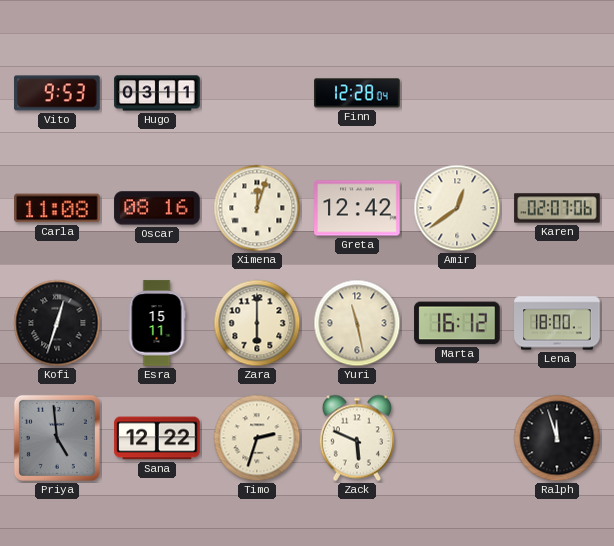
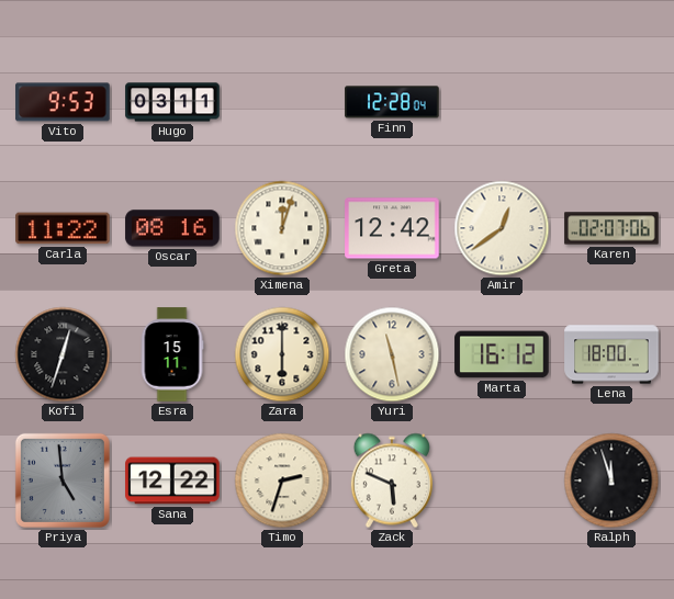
Carla: 11:08 -> 11:22
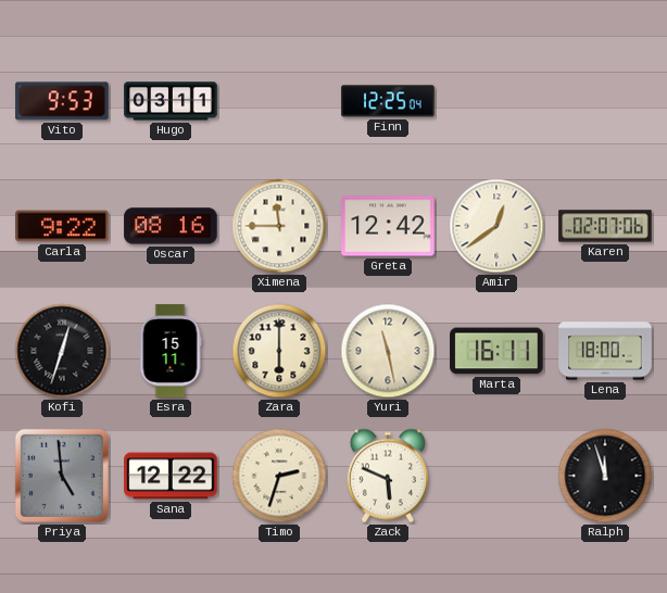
Finn: 12:28 -> 12:25
Carla: 11:22 -> 9:22
Ximena: 12:03 -> 11:45
Marta: 16:12 -> 16:11
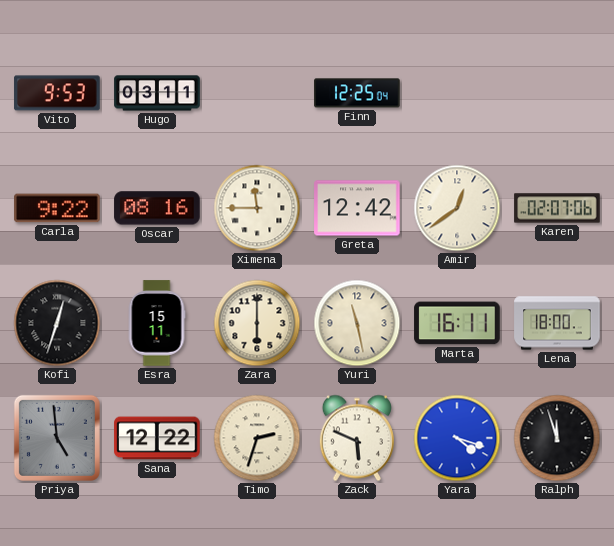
Yara: none -> 4:18
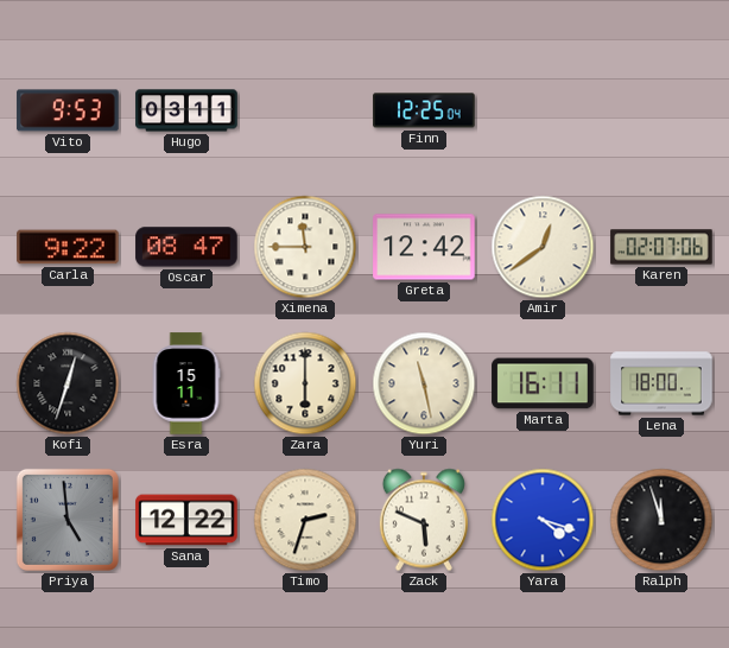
Oscar: 08:16 -> 08:47
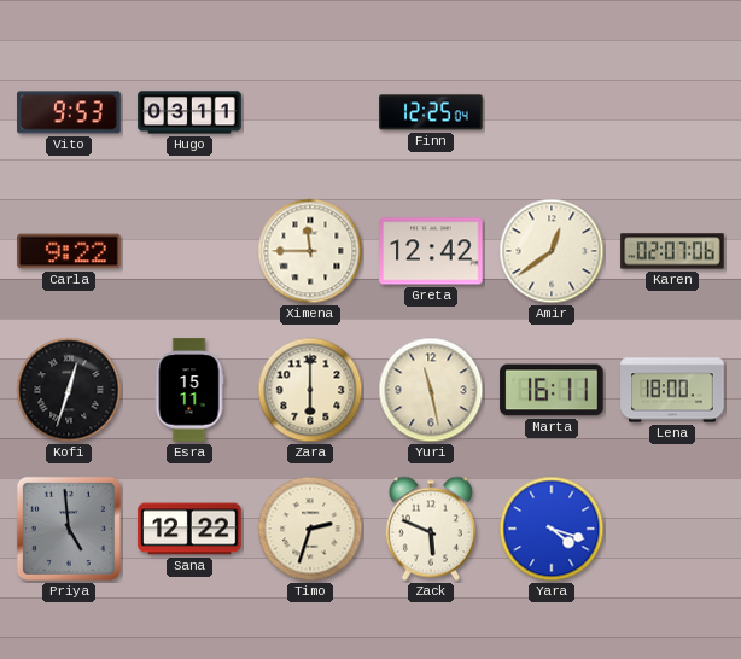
Oscar: 08:47 -> none
Ralph: 11:57 -> none
